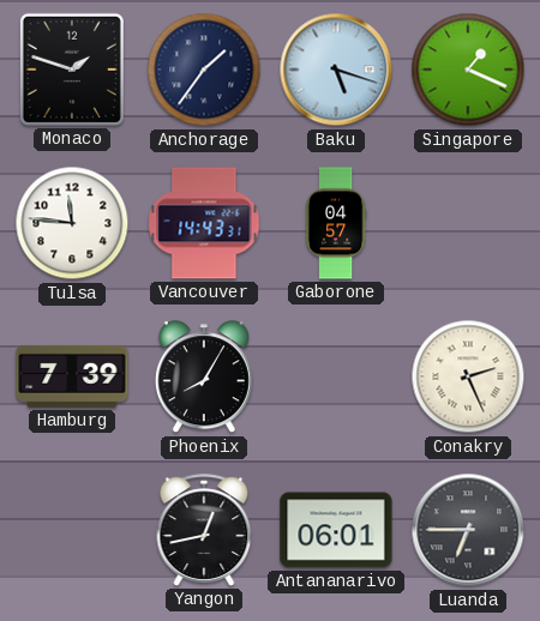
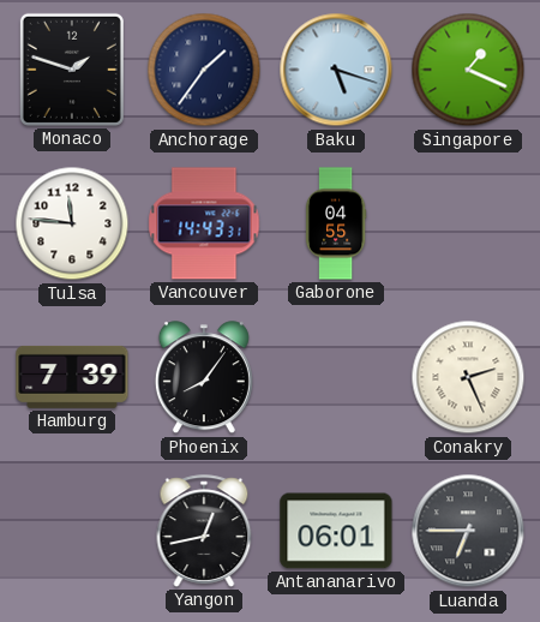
Gaborone: 04:57 -> 04:55
Phoenix: 8:05 -> 8:06
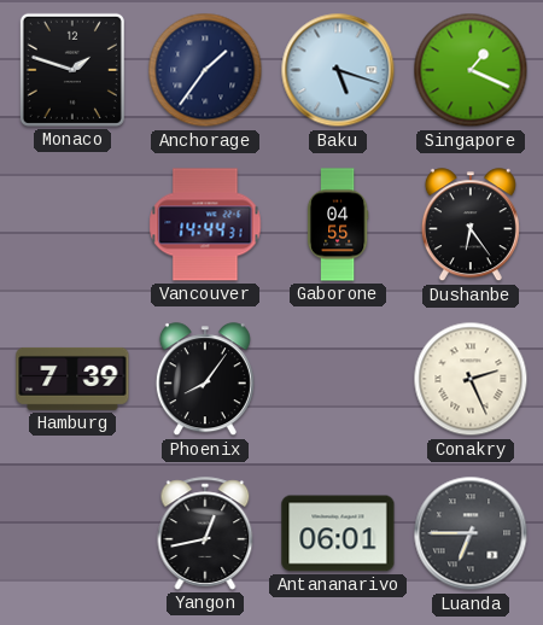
Tulsa: 11:46 -> none
Vancouver: 14:43 -> 14:44
Dushanbe: none -> 6:24
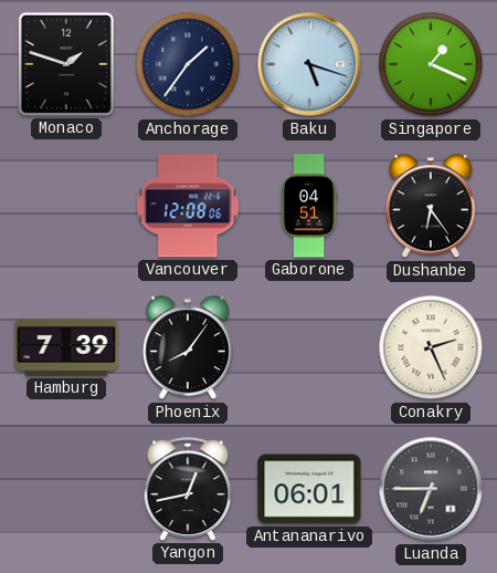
Vancouver: 14:44 -> 12:08
Gaborone: 04:55 -> 04:51
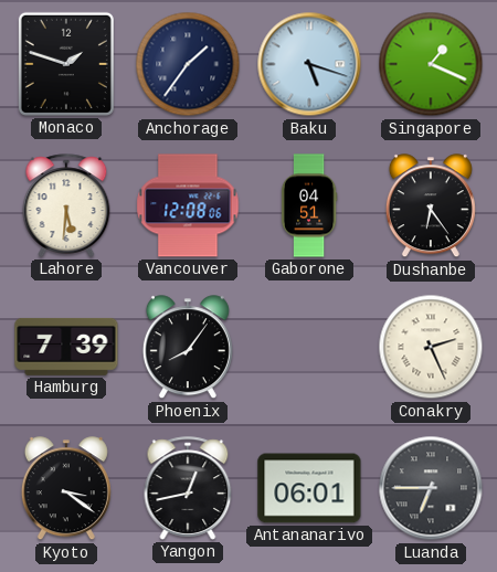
Lahore: none -> 5:31
Kyoto: none -> 3:21
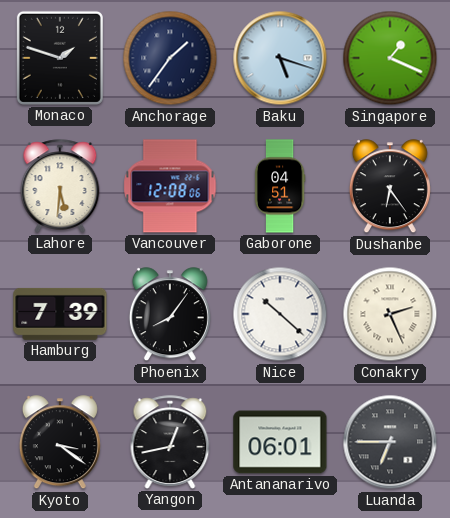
Nice: none -> 10:22
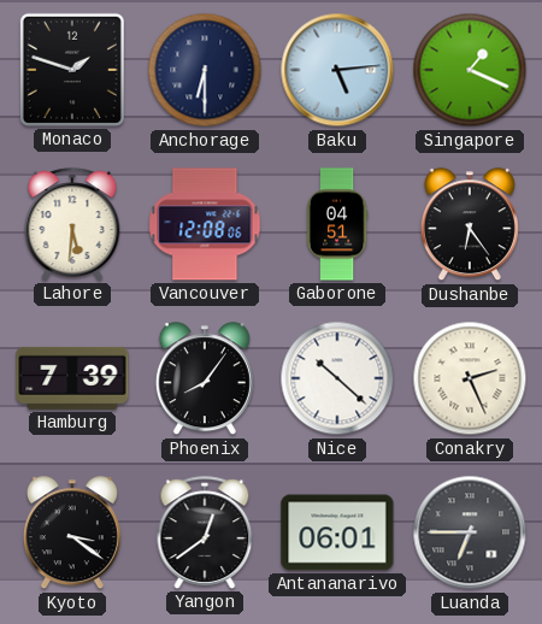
Anchorage: 1:36 -> 6:30
Baku: 5:18 -> 5:14
Yangon: 12:43 -> 12:39
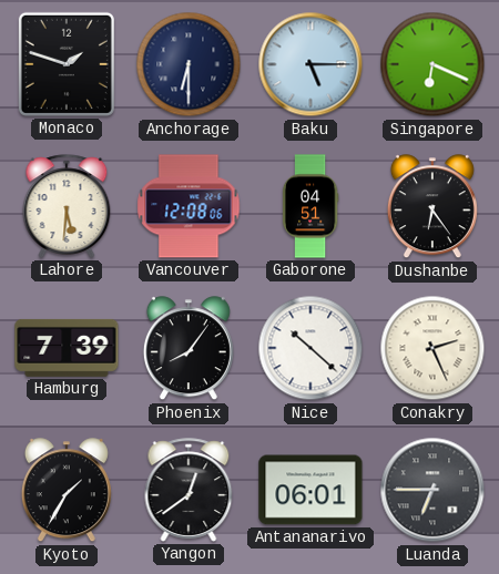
Baku: 5:14 -> 5:15
Singapore: 1:19 -> 6:19
Kyoto: 3:21 -> 1:35
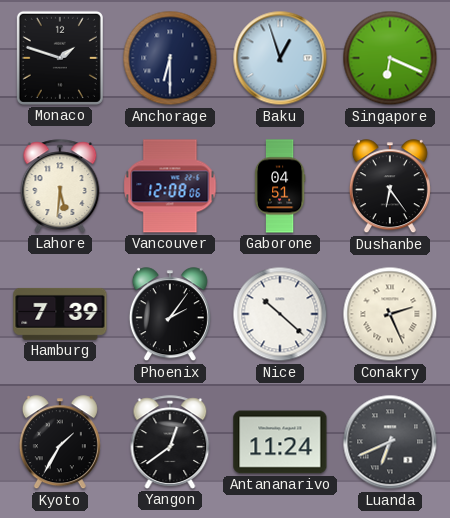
Baku: 5:15 -> 12:57
Phoenix: 8:06 -> 2:06
Antananarivo: 06:01 -> 11:24
Luanda: 6:45 -> 6:41
